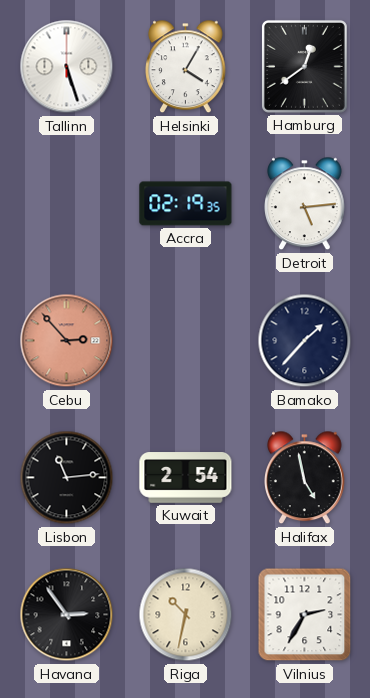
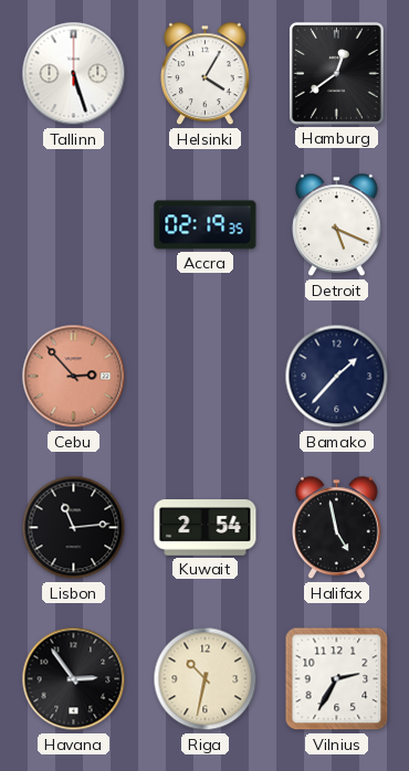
Detroit: 5:14 -> 5:19
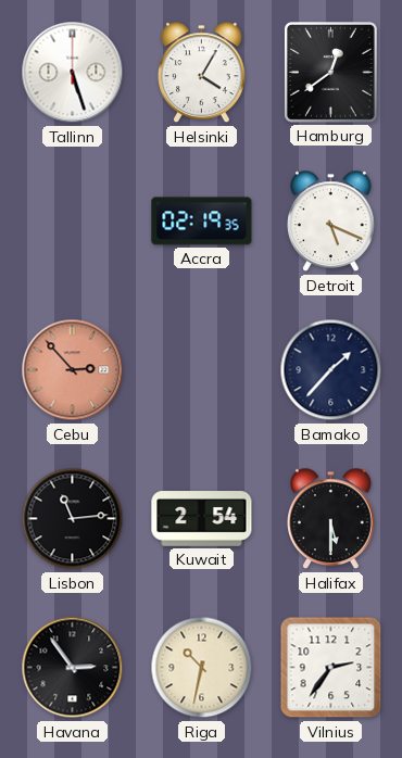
Halifax: 4:58 -> 5:30
Vilnius: 2:35 -> 2:36
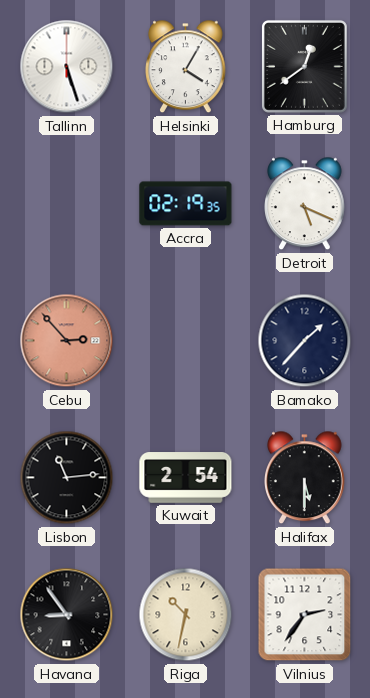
Havana: 2:54 -> 8:54
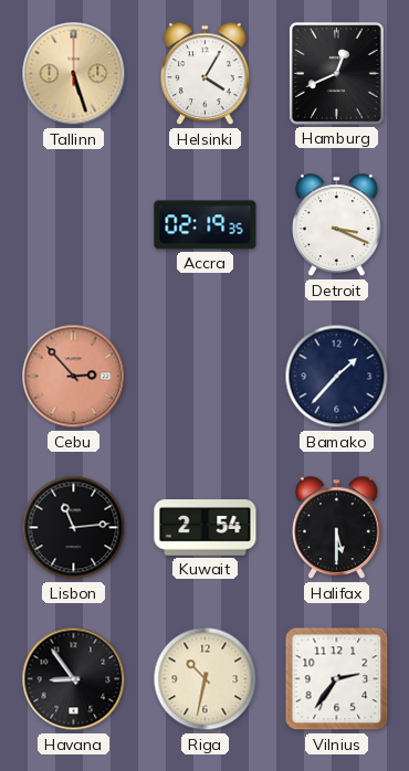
Tallinn dial: white -> champagne
Hamburg: 12:39 -> 12:41
Detroit: 5:19 -> 3:19
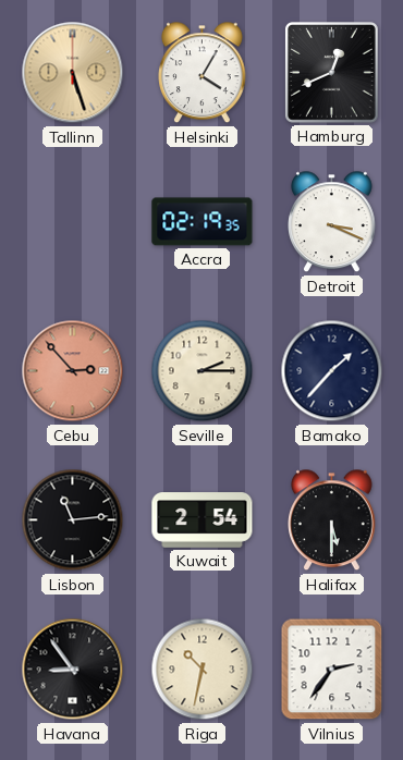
Seville: none -> 2:15
